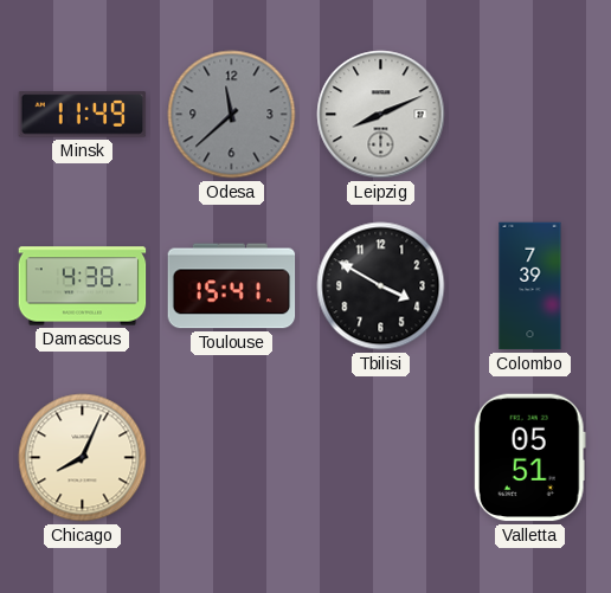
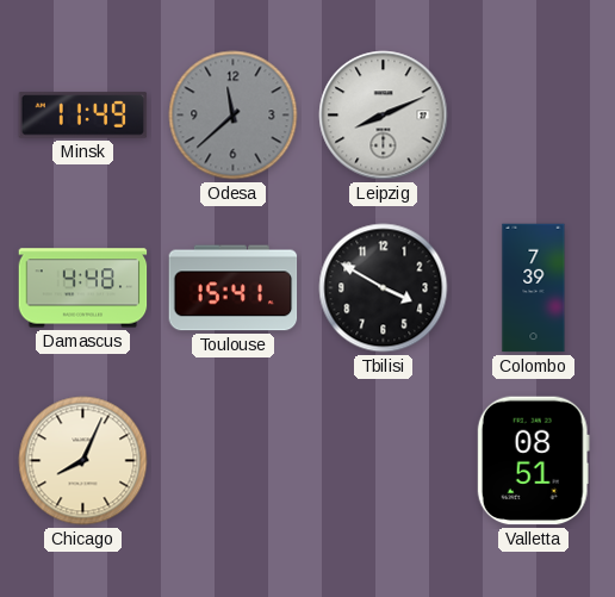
Damascus: 4:38 -> 4:48
Valletta: 05:51 -> 08:51
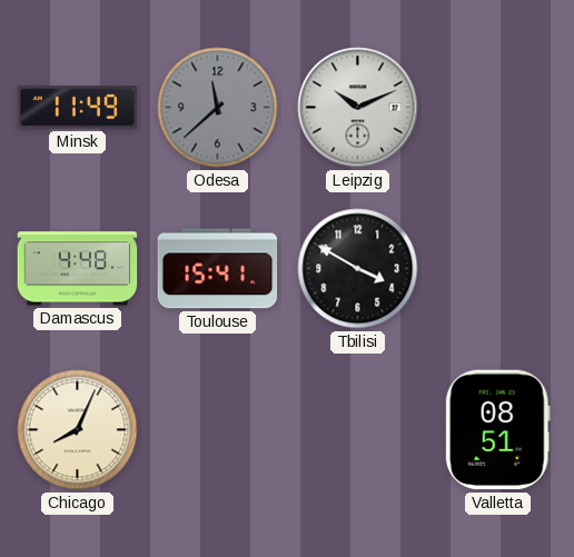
Leipzig: 8:11 -> 10:11
Colombo: 7:39 -> none
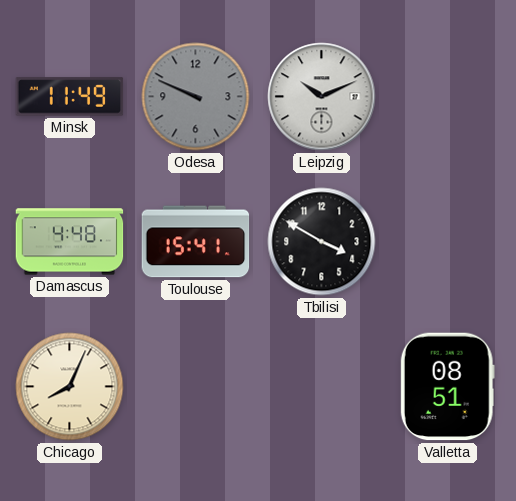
Odesa: 11:38 -> 9:49
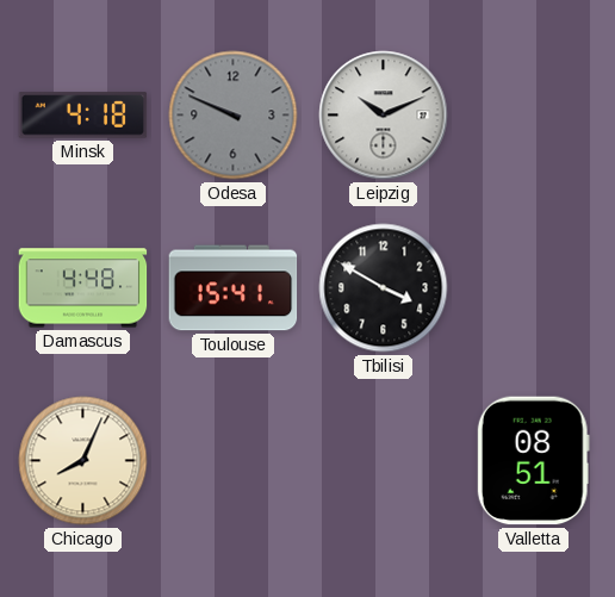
Minsk: 11:49 -> 4:18
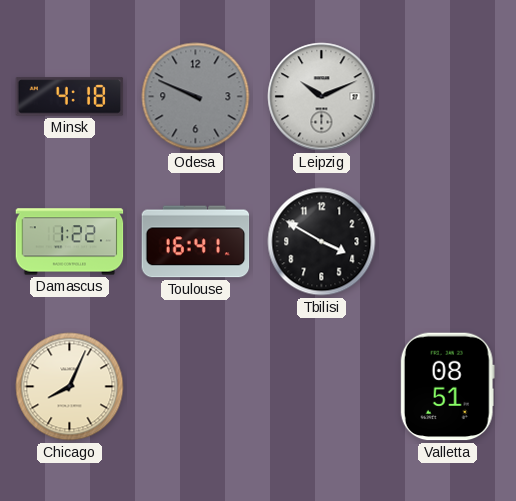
Damascus: 4:48 -> 1:22
Toulouse: 15:41 -> 16:41
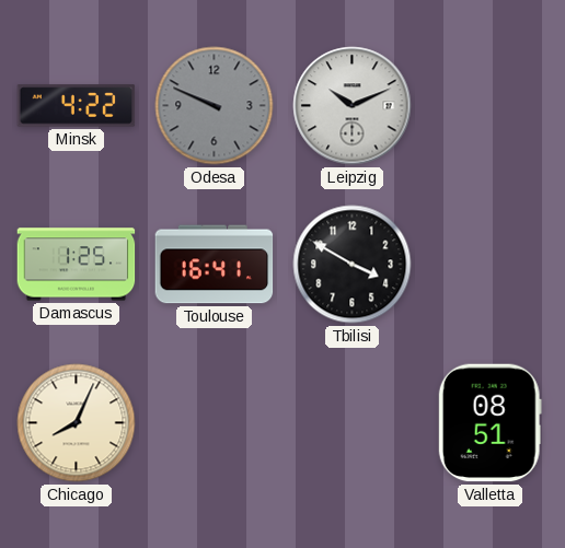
Minsk: 4:18 -> 4:22
Damascus: 1:22 -> 1:25
